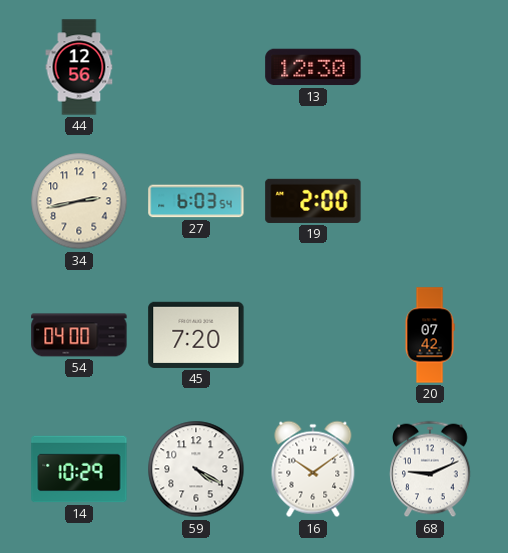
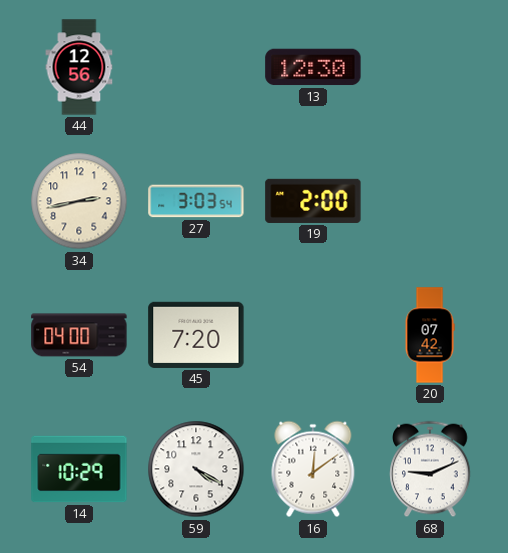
27: 6:03 -> 3:03
16: 10:09 -> 12:09
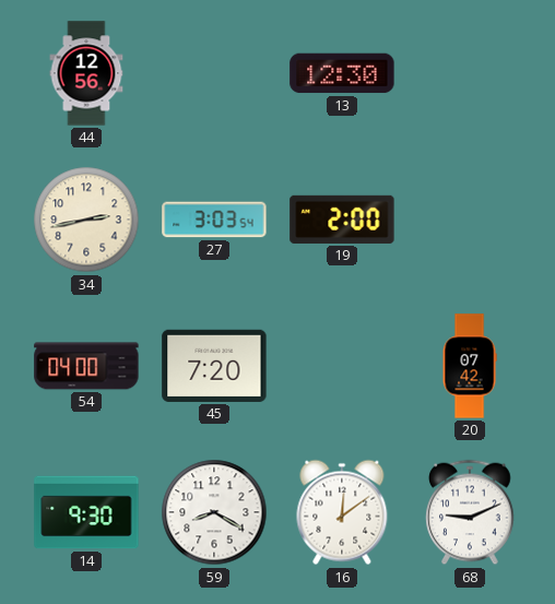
14: 10:29 -> 9:30
59: 4:20 -> 8:20
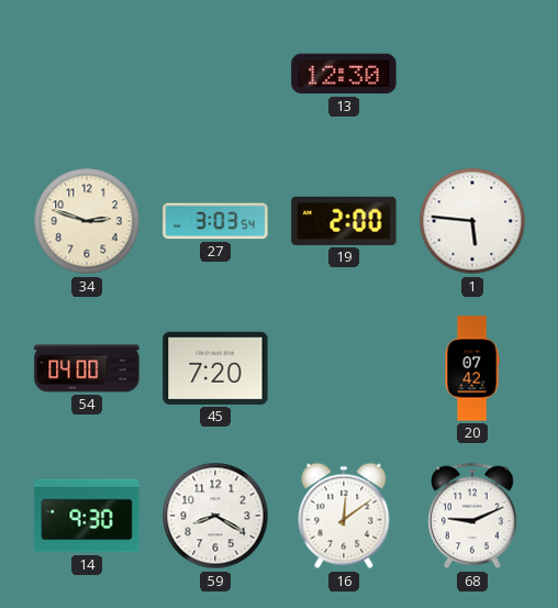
44: 12:56 -> none
34: 2:43 -> 2:48
1: none -> 5:46
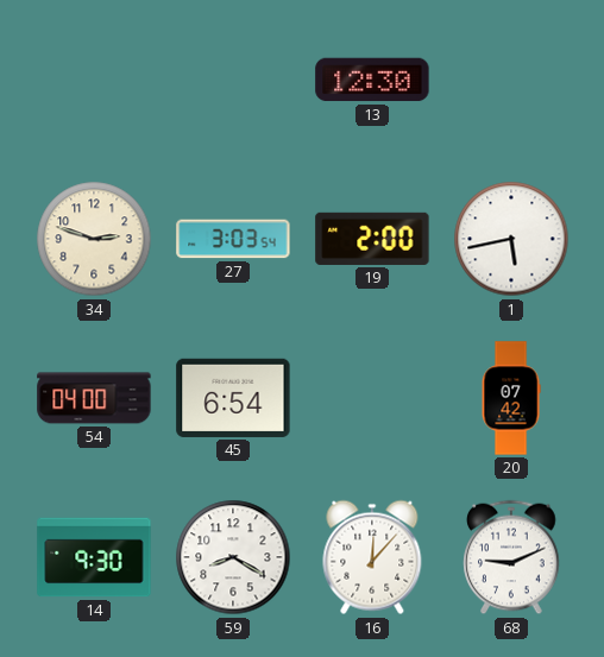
1: 5:46 -> 5:43
45: 7:20 -> 6:54
16: 12:09 -> 12:07
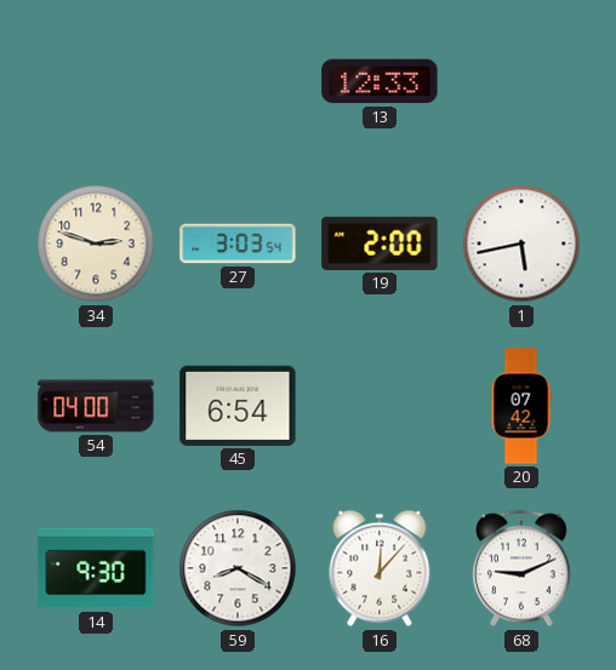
13: 12:30 -> 12:33
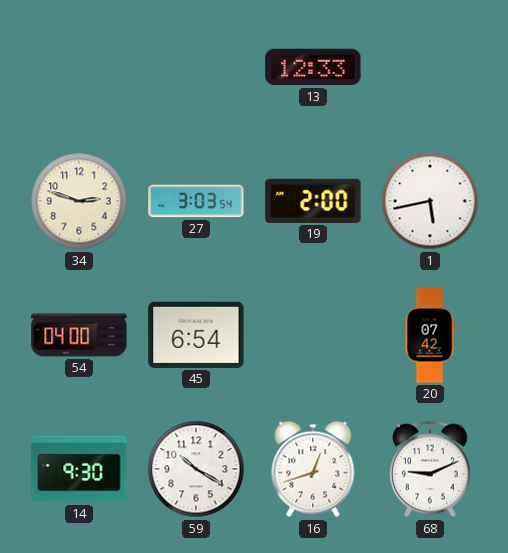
59: 8:20 -> 10:20
16: 12:07 -> 12:42
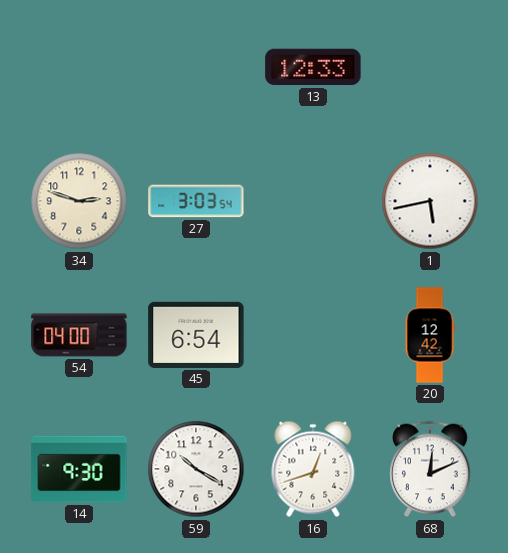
19: 2:00 -> none
20: 07:42 -> 12:42
68: 9:11 -> 12:11
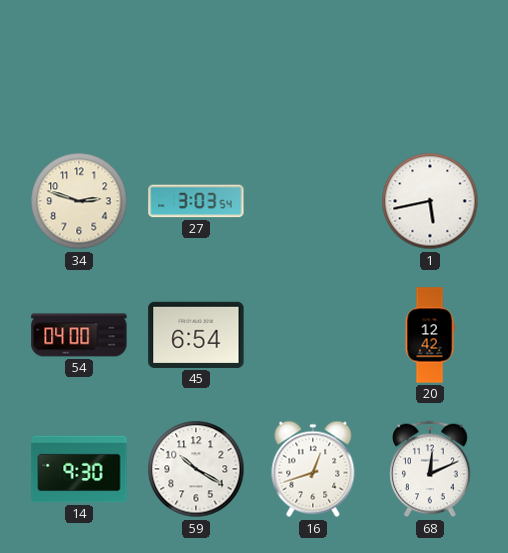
13: 12:33 -> none
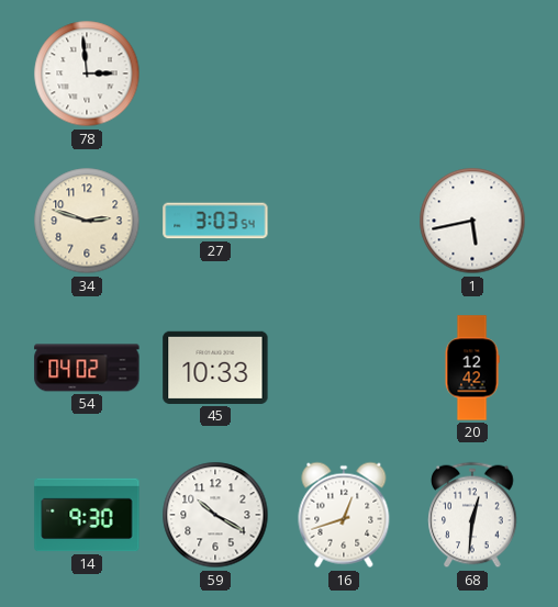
78: none -> 2:59
54: 04:00 -> 04:02
45: 6:54 -> 10:33
68: 12:11 -> 12:31
